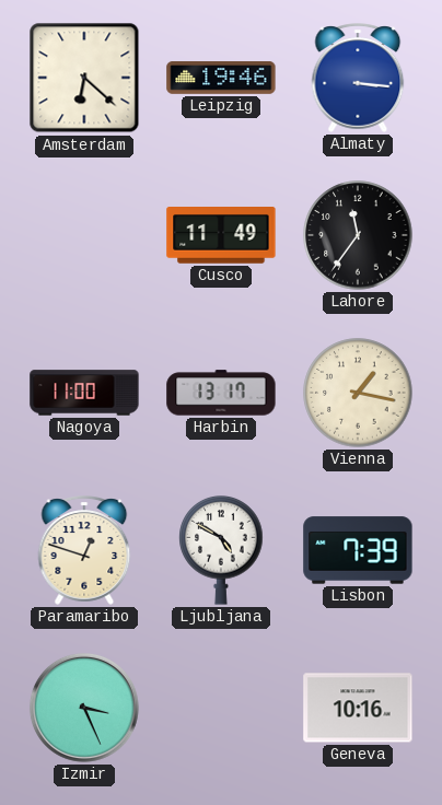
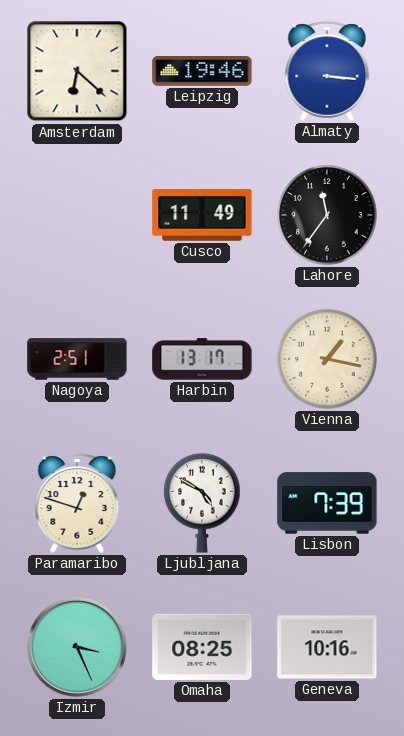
Nagoya: 11:00 -> 2:51
Omaha: none -> 08:25
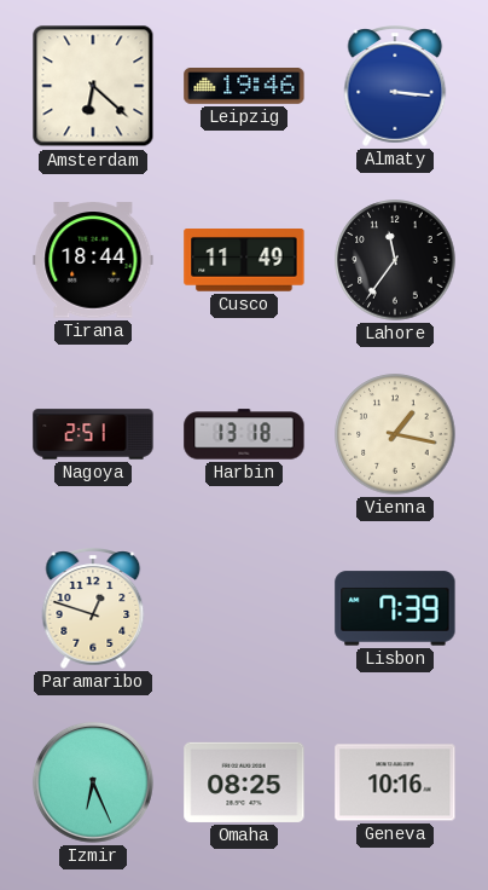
Tirana: none -> 18:44
Harbin: 13:17 -> 13:18
Ljubljana: 4:50 -> none
Izmir: 3:26 -> 6:26
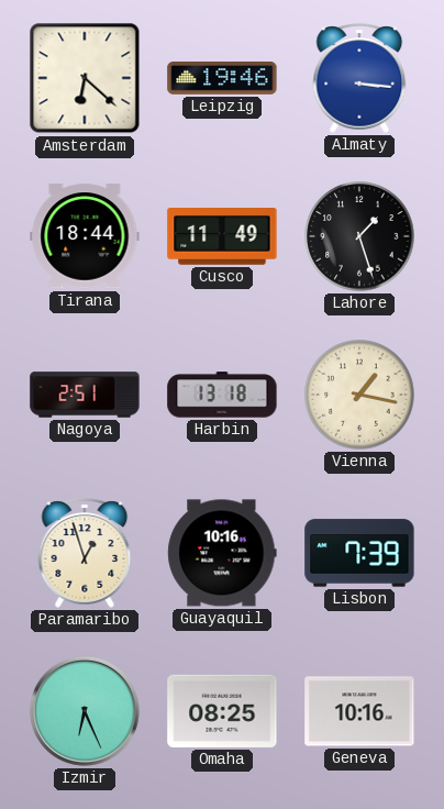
Lahore: 11:36 -> 1:27
Paramaribo: 12:48 -> 12:57
Guayaquil: none -> 10:16
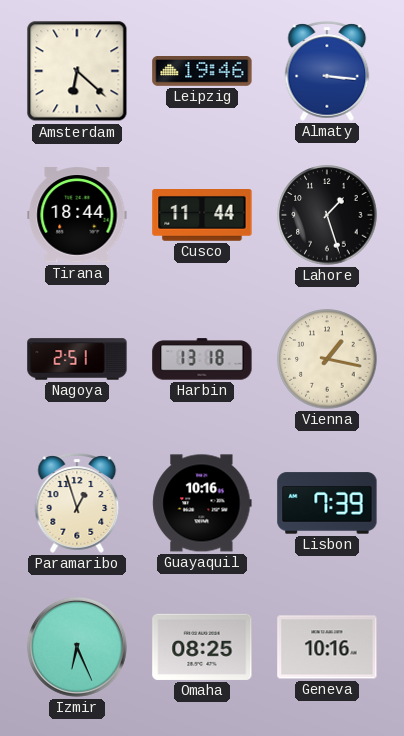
Cusco: 11:49 -> 11:44
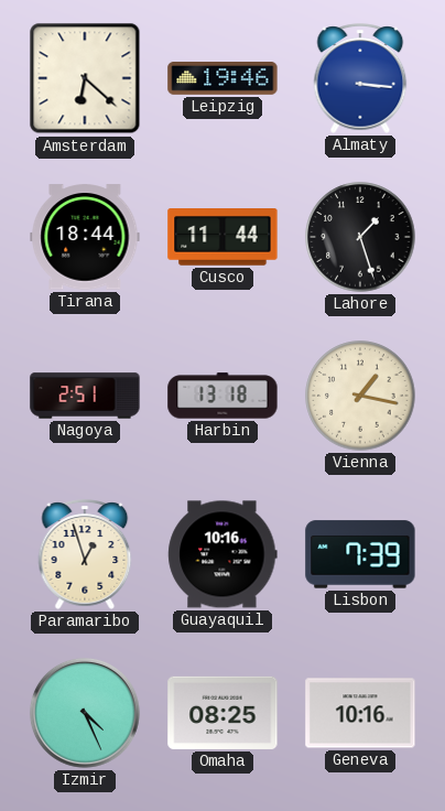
Izmir: 6:26 -> 4:26
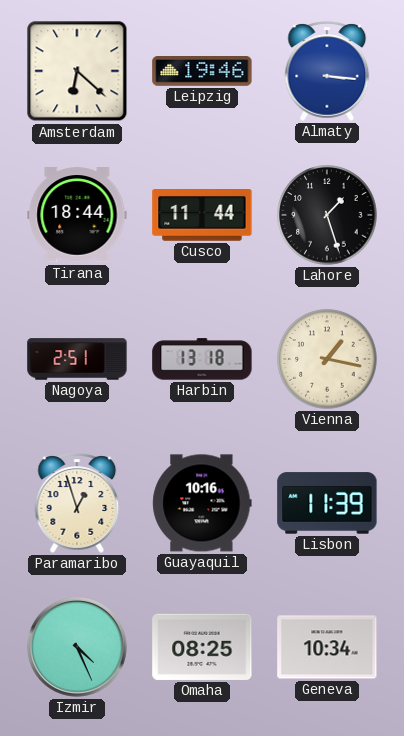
Lisbon: 7:39 -> 11:39
Geneva: 10:16 -> 10:34
